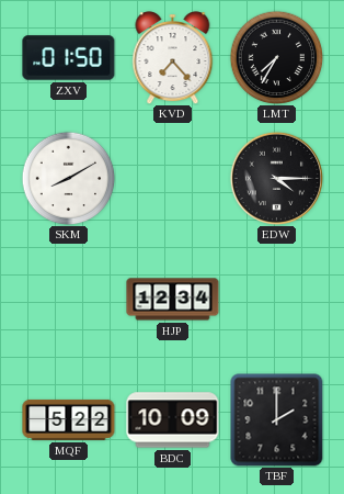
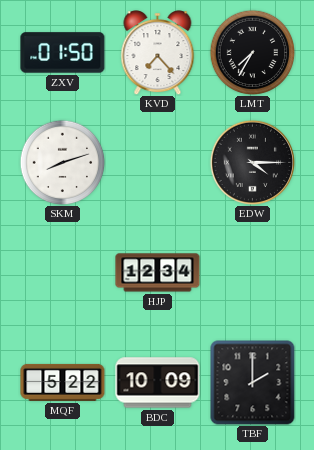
SKM: 8:10 -> 8:12
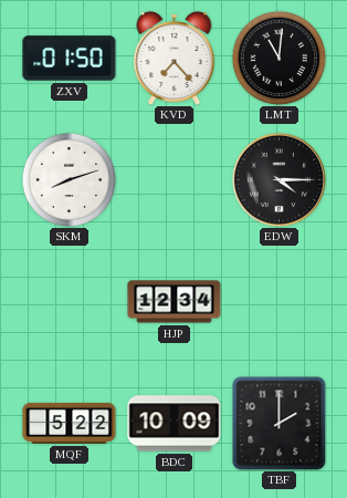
LMT: 7:35 -> 11:01
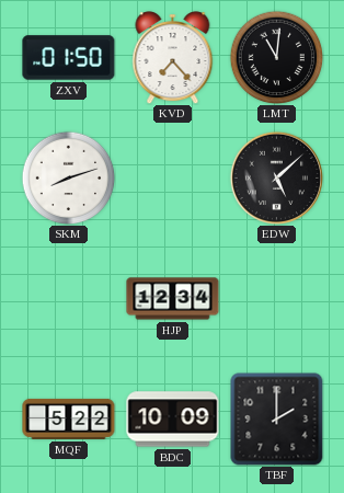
EDW: 4:15 -> 5:08
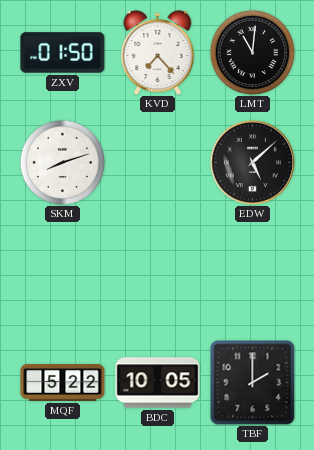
HJP: 12:34 -> none
BDC: 10:09 -> 10:05
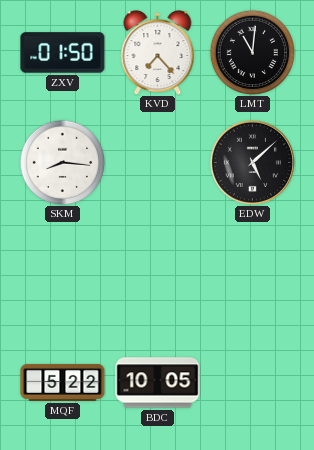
SKM: 8:12 -> 8:16
TBF: 2:00 -> none
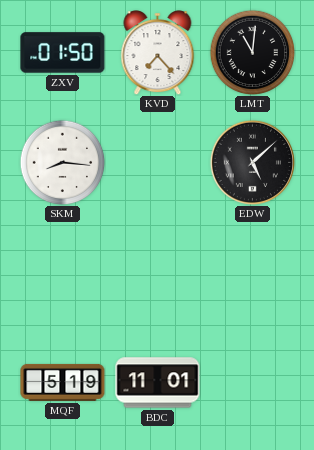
MQF: 5:22 -> 5:19
BDC: 10:05 -> 11:01
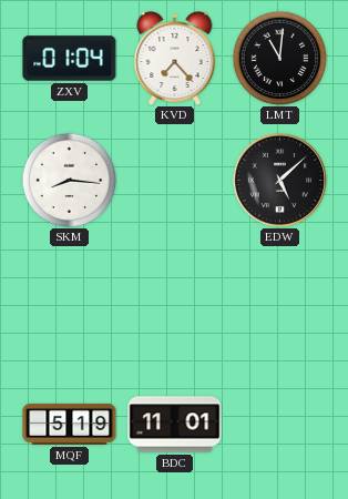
ZXV: 01:50 -> 01:04
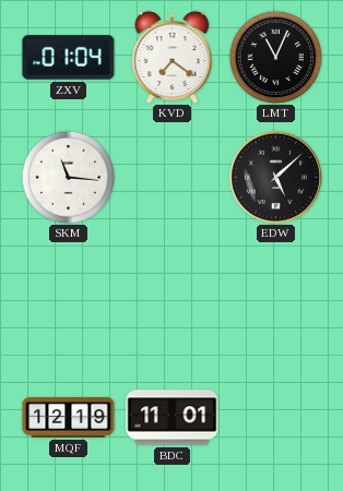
KVD: 7:23 -> 7:21
LMT: 11:01 -> 11:04
SKM: 8:16 -> 11:16
MQF: 5:19 -> 12:19
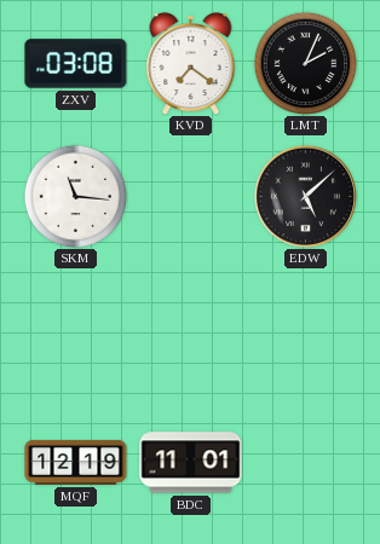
ZXV: 01:04 -> 03:08
LMT: 11:04 -> 2:04
